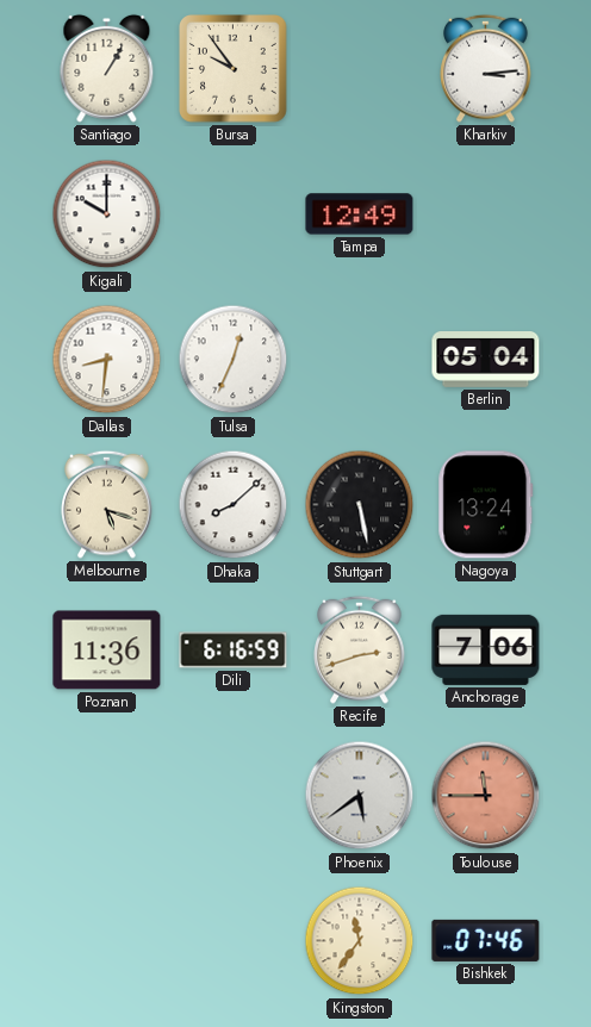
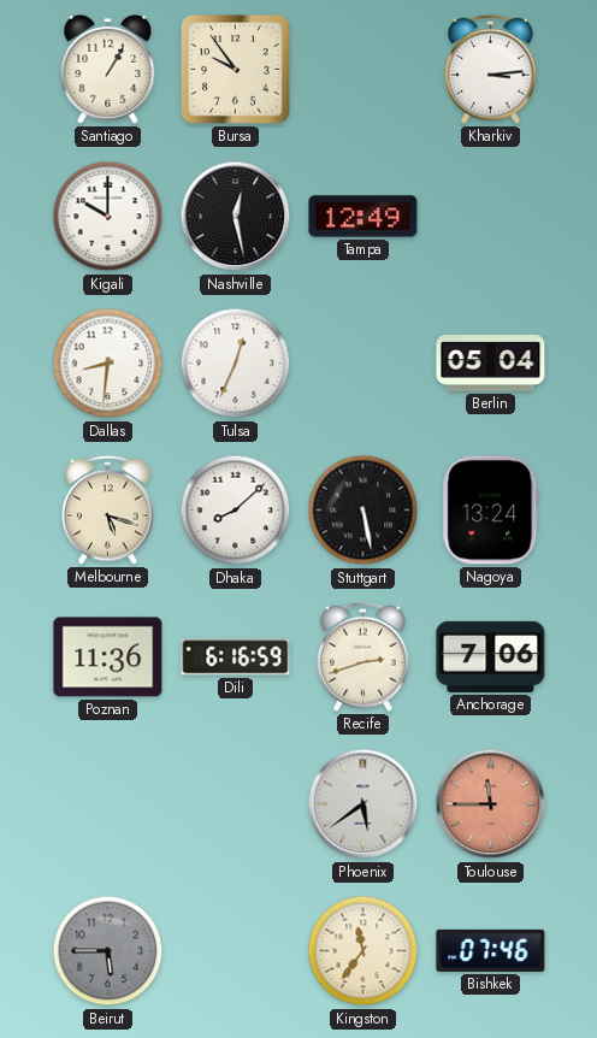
Nashville: none -> 12:28
Beirut: none -> 5:45
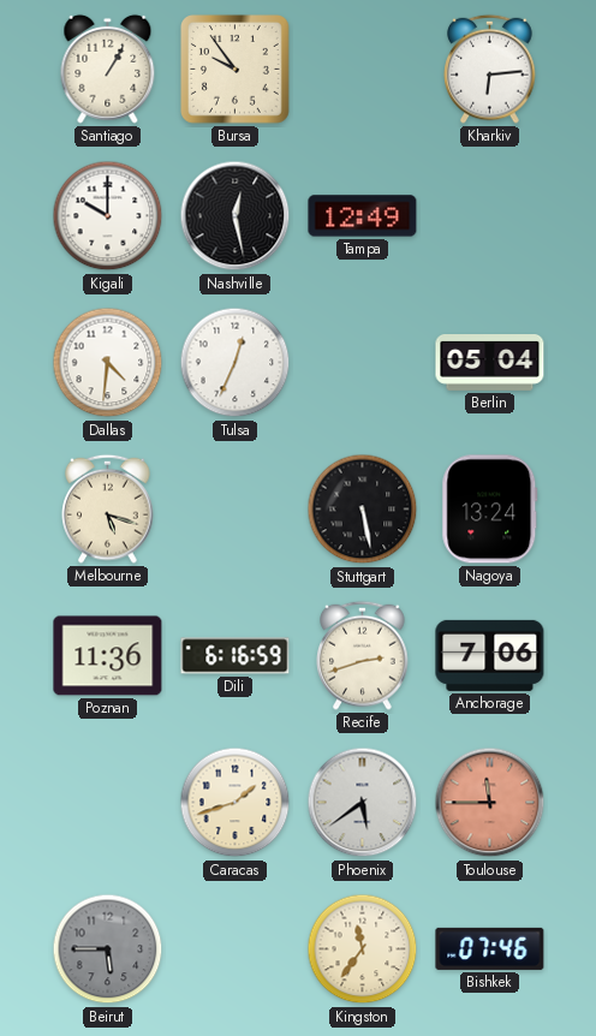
Kharkiv: 3:14 -> 6:14
Dallas: 8:31 -> 4:31
Dhaka: 8:08 -> none
Caracas: none -> 1:42
